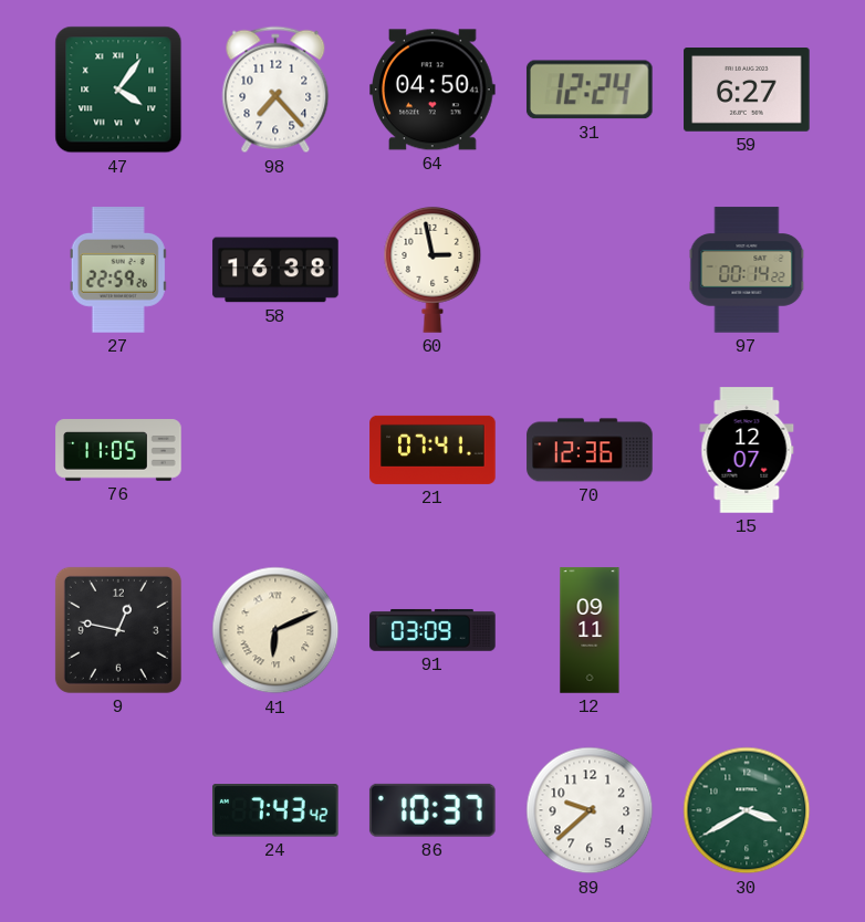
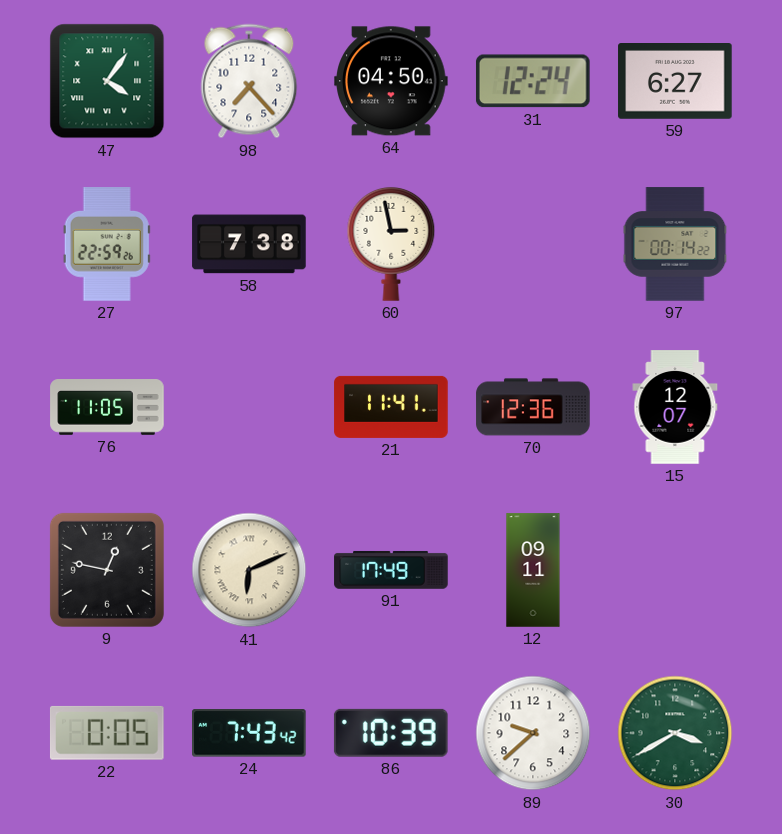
58: 16:38 -> 7:38
21: 07:41 -> 11:41
91: 03:09 -> 17:49
22: none -> 0:05
86: 10:37 -> 10:39
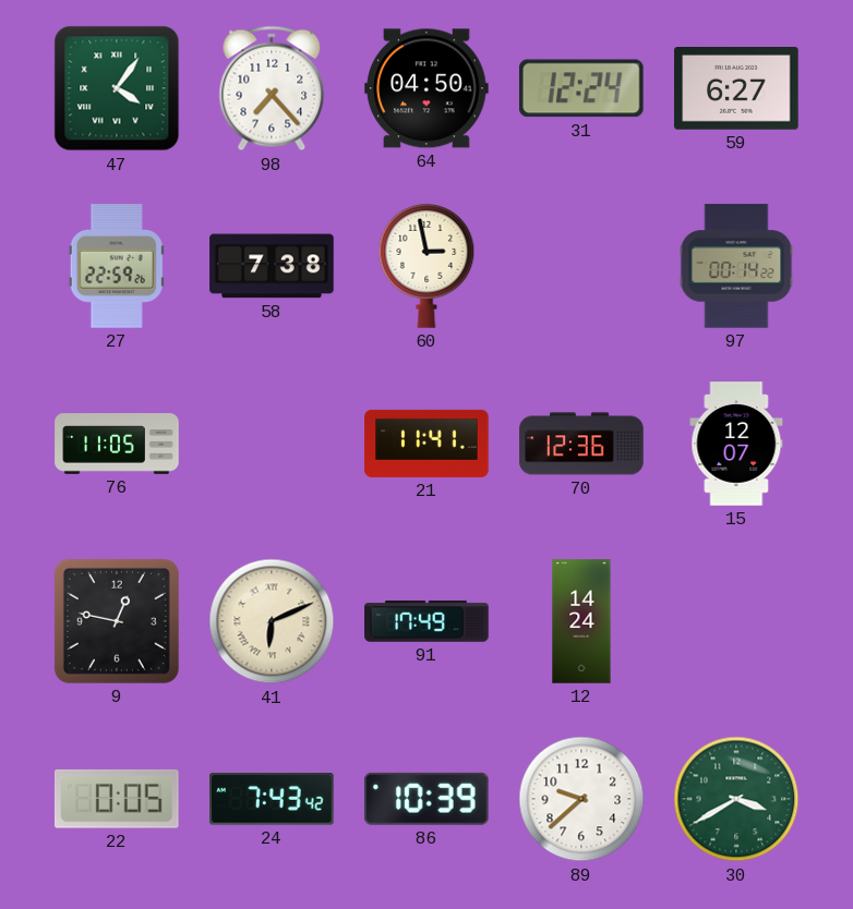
12: 09:11 -> 14:24
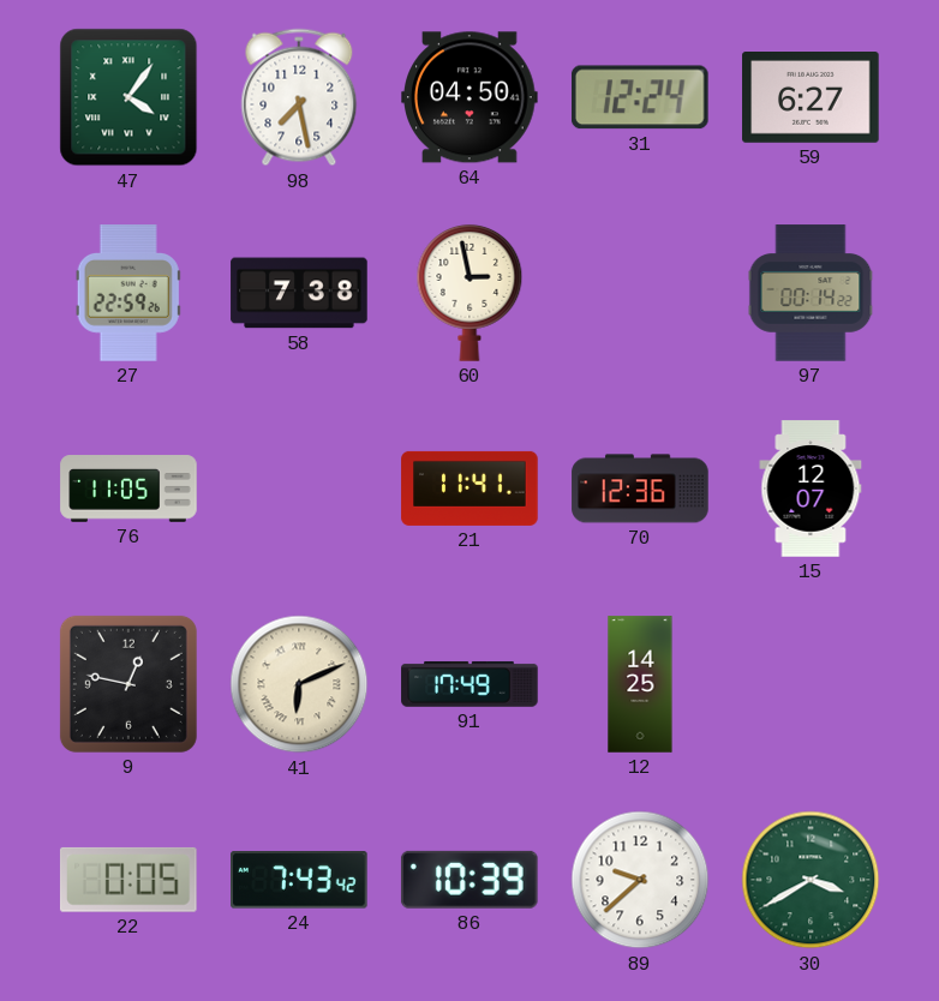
98: 7:23 -> 7:28
12: 14:24 -> 14:25
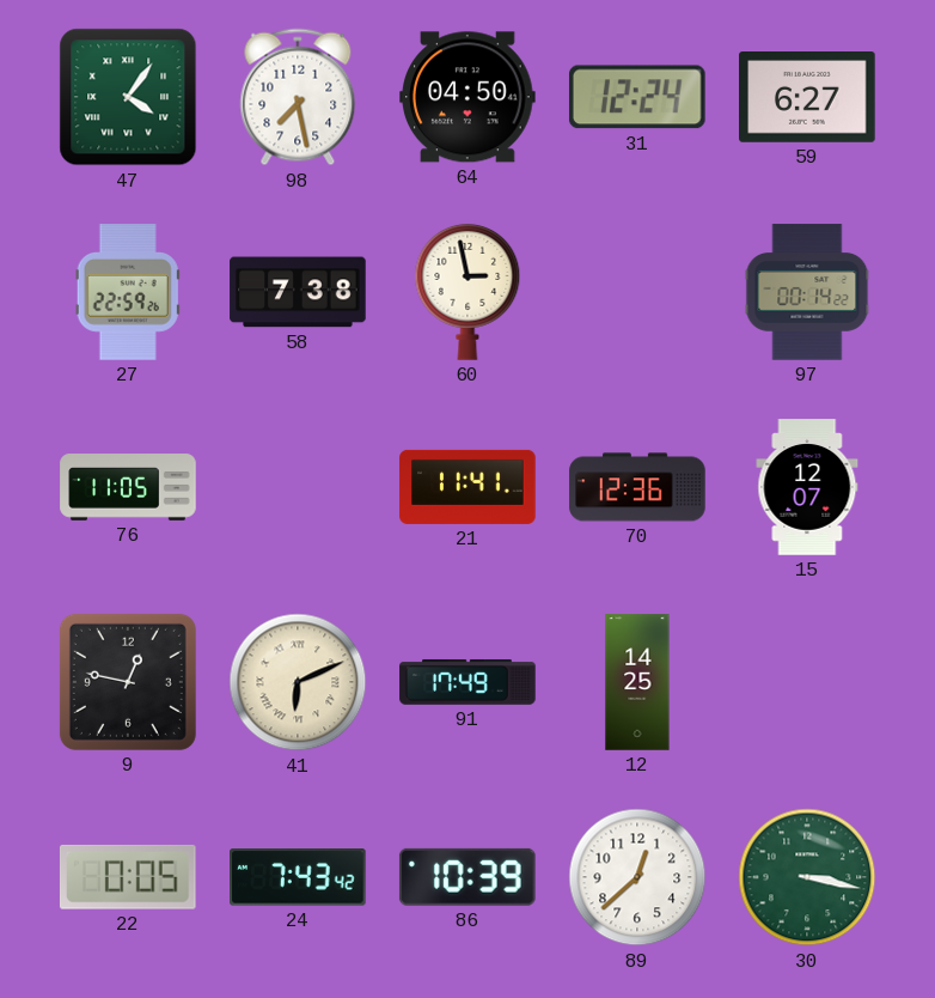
89: 9:38 -> 12:38
30: 3:40 -> 3:17
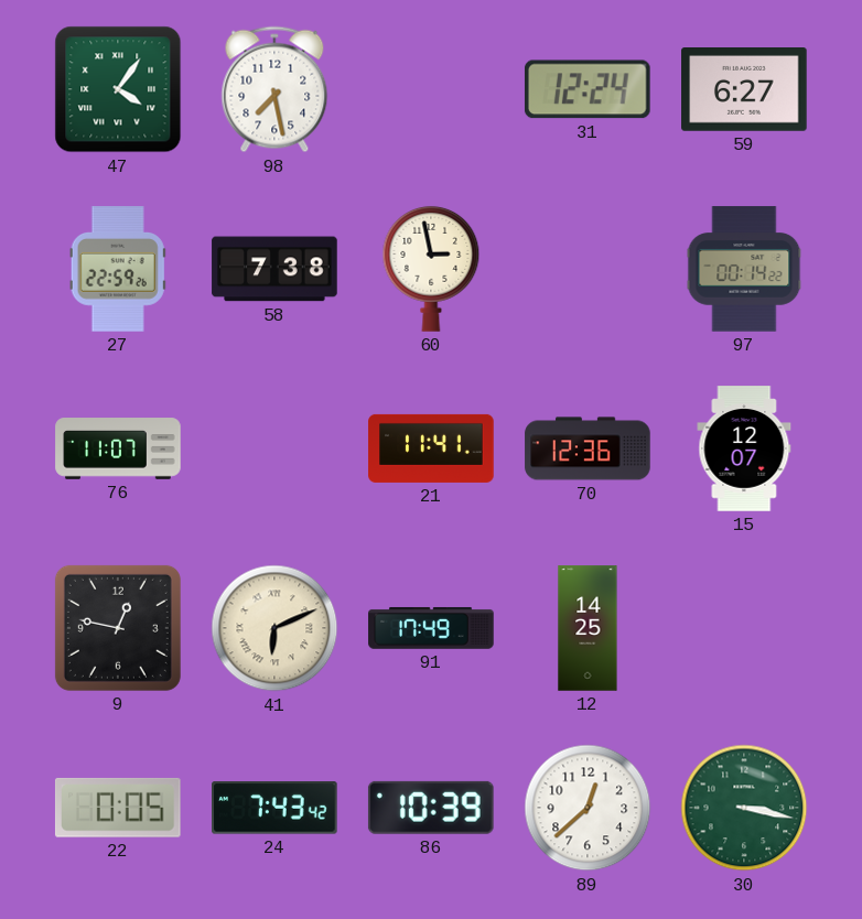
64: 04:50 -> none
76: 11:05 -> 11:07
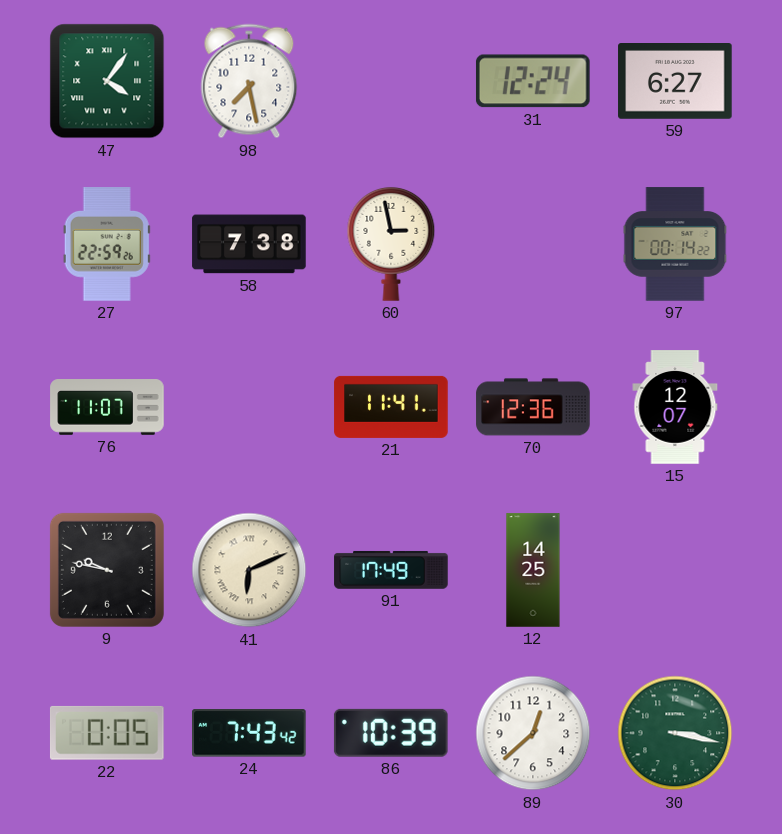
9: 12:47 -> 9:47
